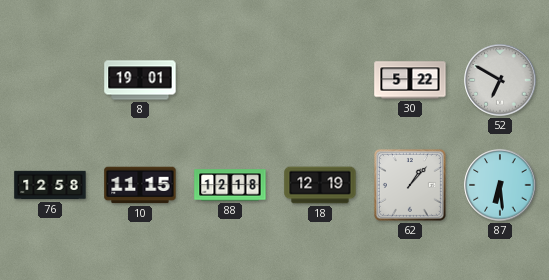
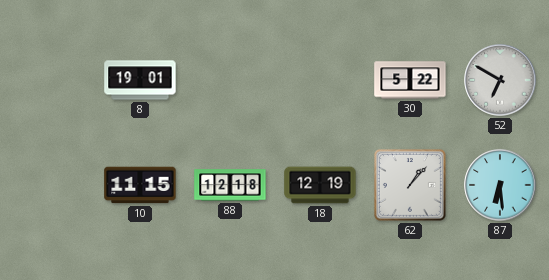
76: 12:58 -> none
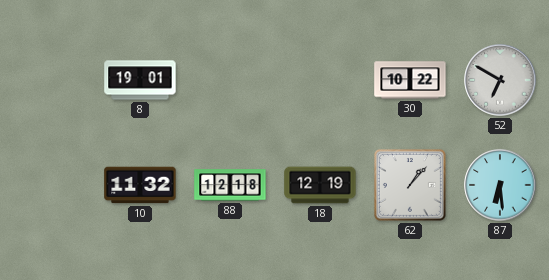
30: 5:22 -> 10:22
10: 11:15 -> 11:32
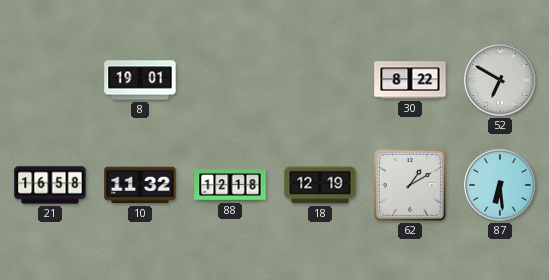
30: 10:22 -> 8:22
21: none -> 16:58
62: 1:07 -> 1:10
